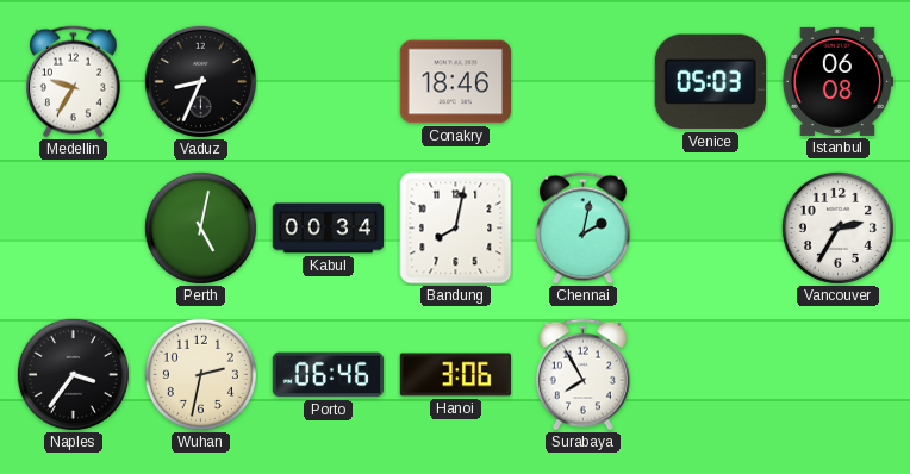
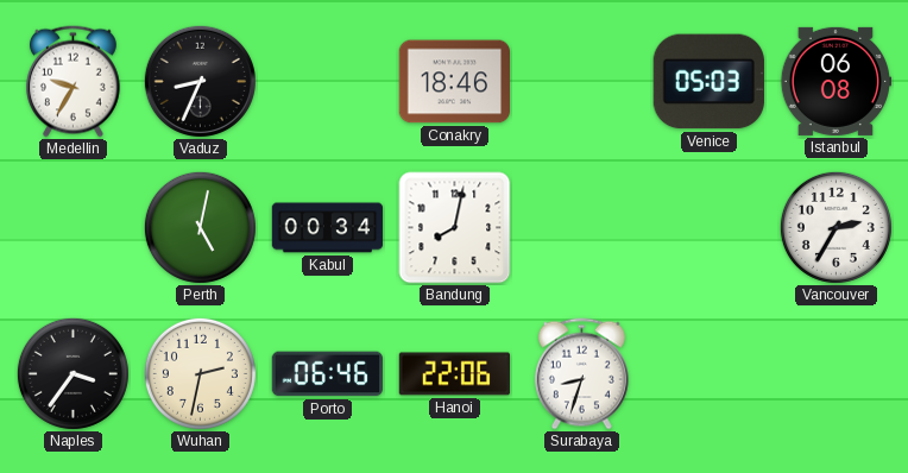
Chennai: 2:02 -> none
Hanoi: 3:06 -> 22:06
Surabaya: 7:55 -> 8:33
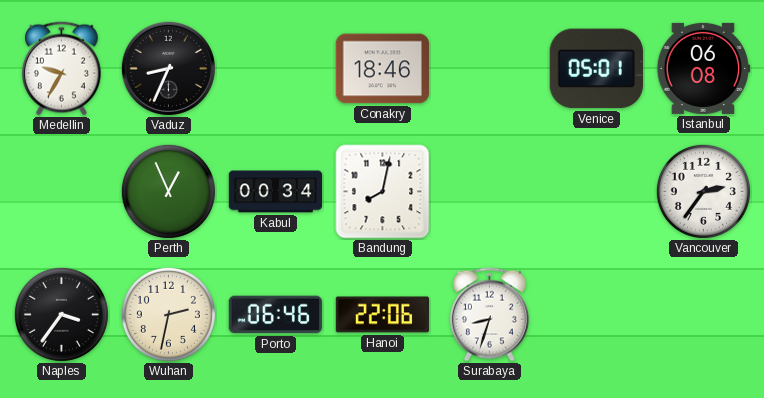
Venice: 05:03 -> 05:01
Perth: 5:02 -> 12:56
Vancouver: 2:35 -> 2:36
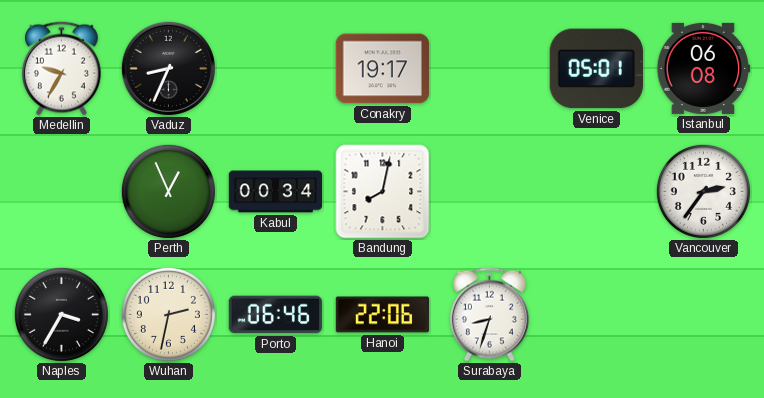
Conakry: 18:46 -> 19:17
Naples: 3:36 -> 3:35
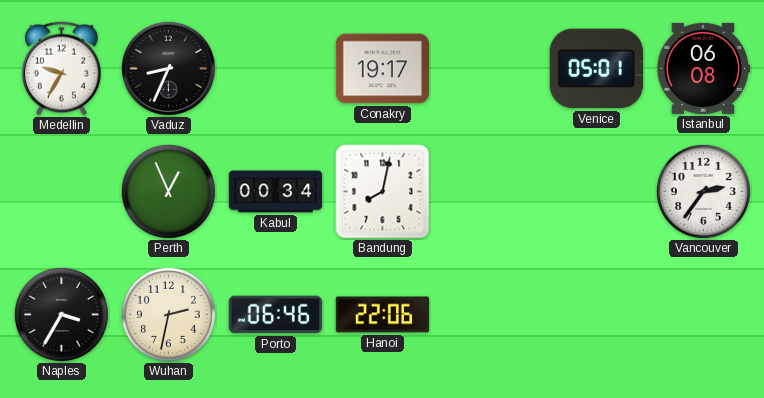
Surabaya: 8:33 -> none
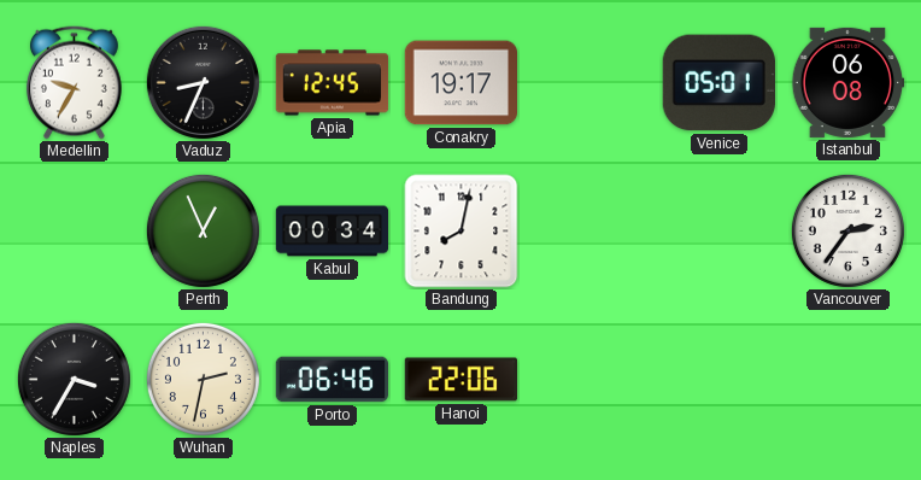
Apia: none -> 12:45
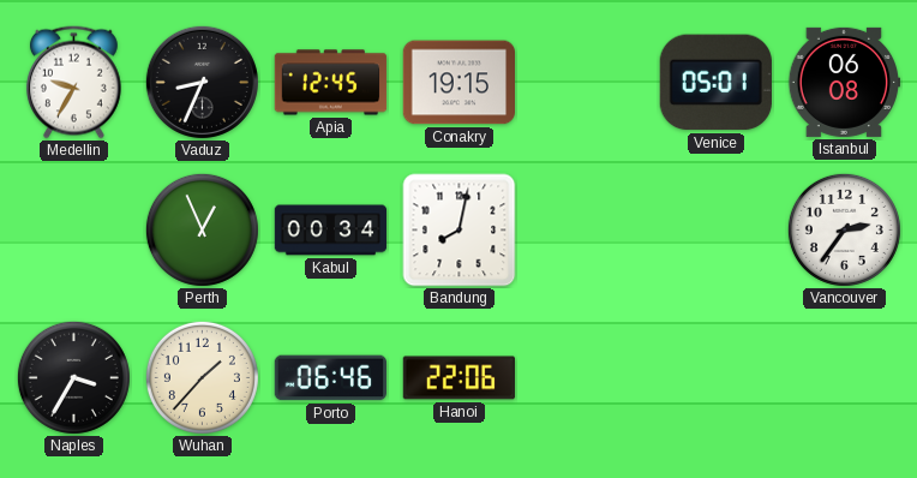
Conakry: 19:17 -> 19:15
Wuhan: 2:32 -> 1:37
